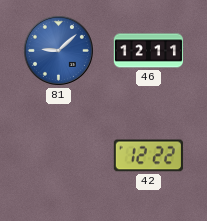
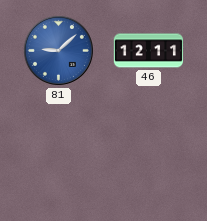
42: 12:22 -> none
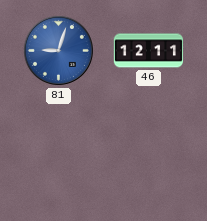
81: 9:08 -> 9:03
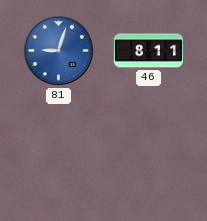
46: 12:11 -> 8:11
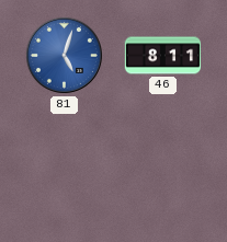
81: 9:03 -> 5:03
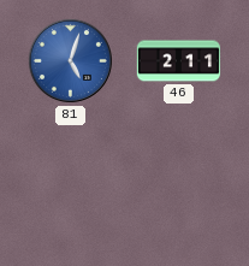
46: 8:11 -> 2:11
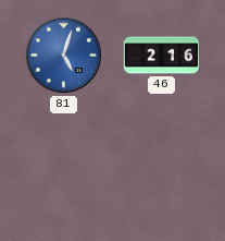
46: 2:11 -> 2:16
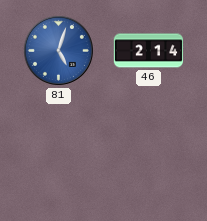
46: 2:16 -> 2:14
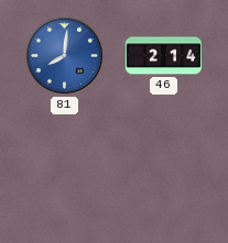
81: 5:03 -> 8:01
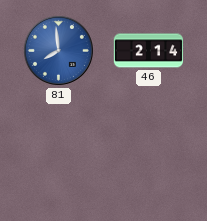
81: 8:01 -> 7:59
